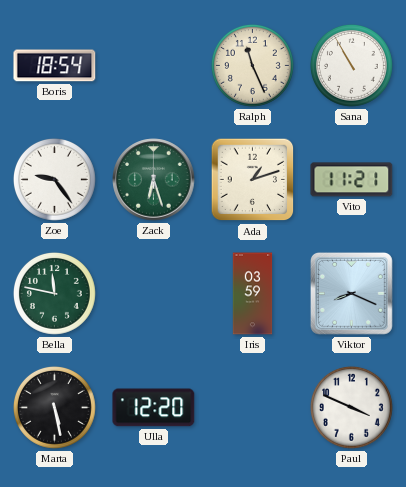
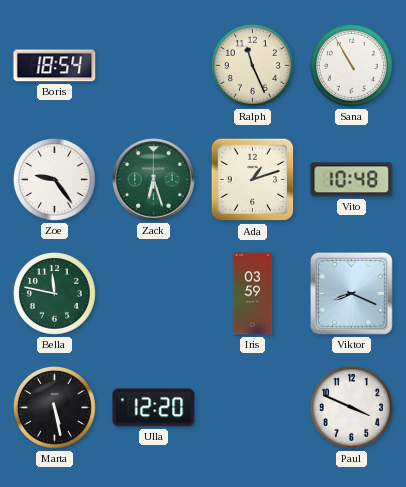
Vito: 11:21 -> 10:48
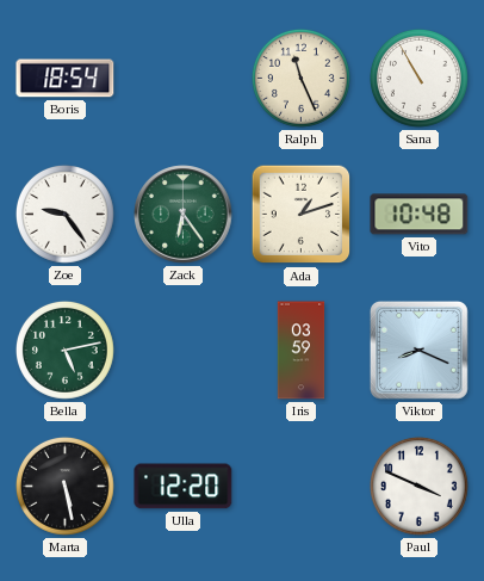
Zack: 6:27 -> 6:24
Bella: 11:47 -> 5:13
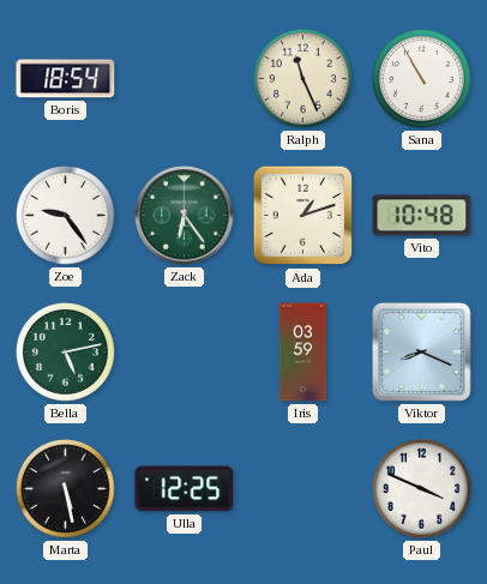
Ulla: 12:20 -> 12:25
